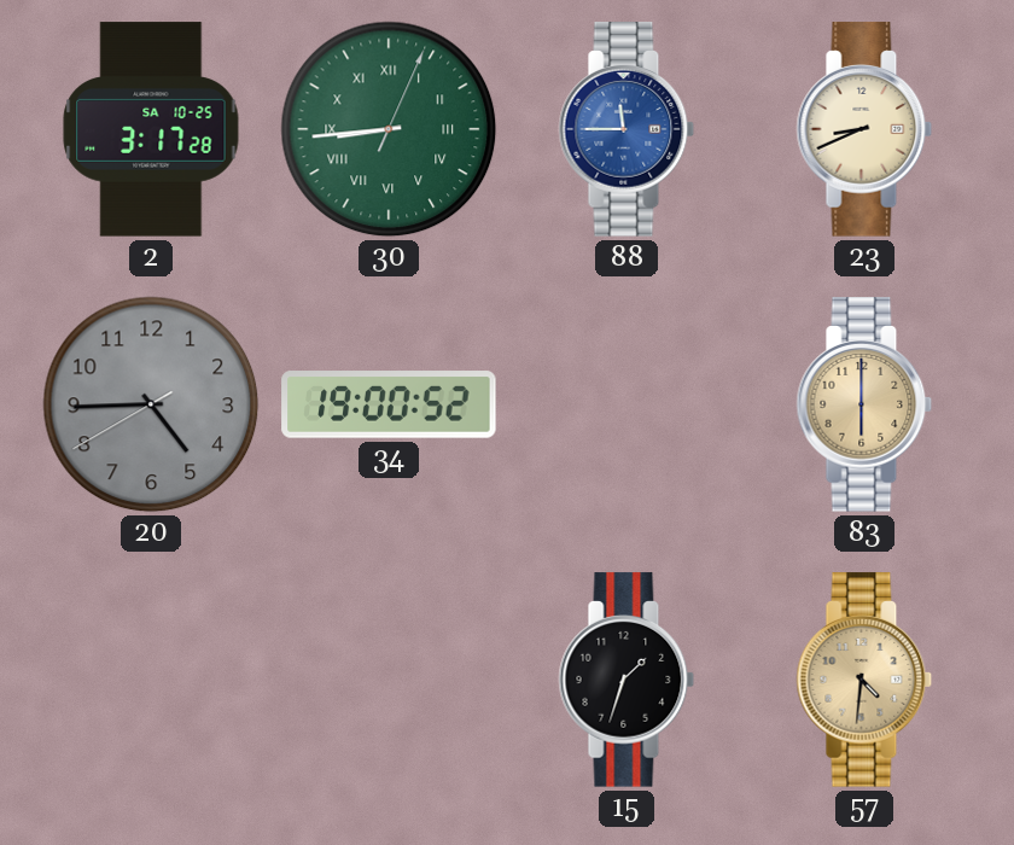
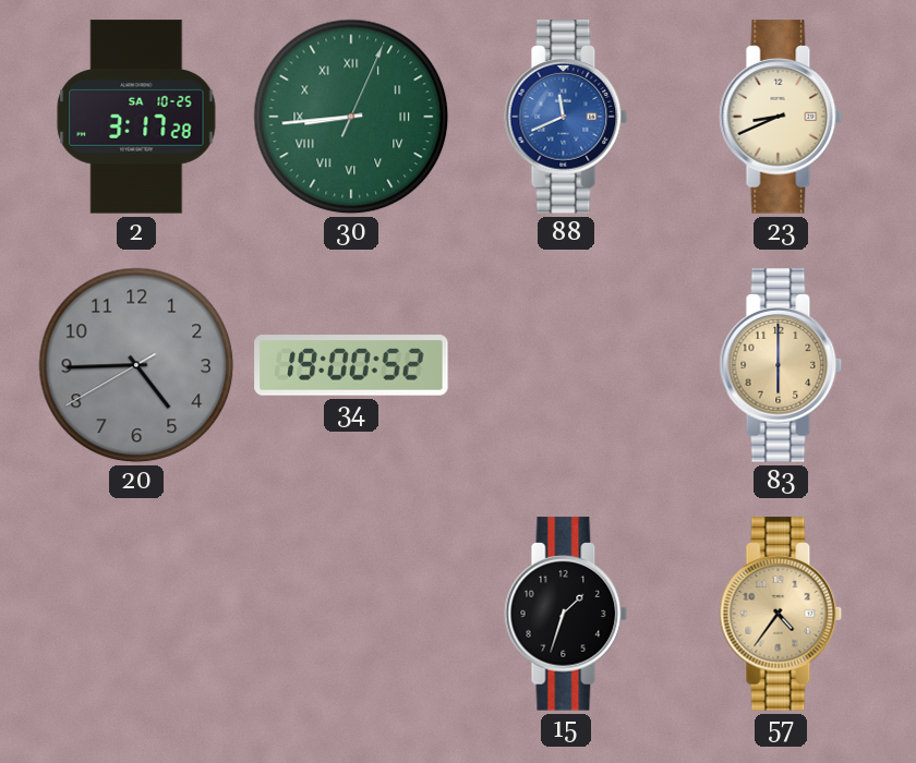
88: 11:45 -> 11:41
57: 4:31 -> 4:36
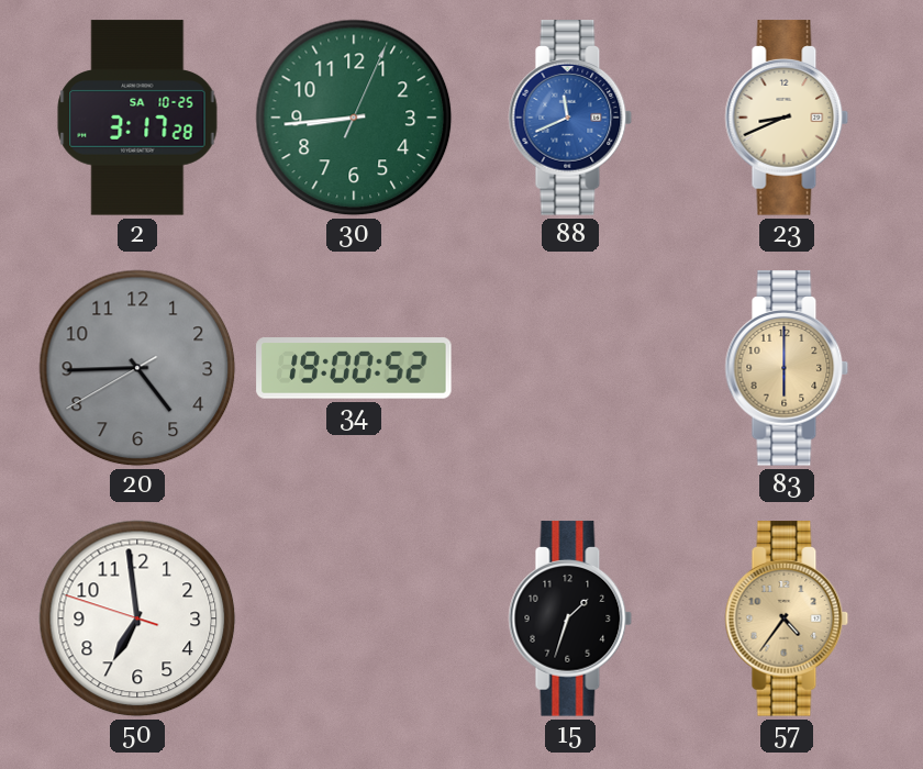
30 numerals: Roman -> Arabic
50: none -> 6:58
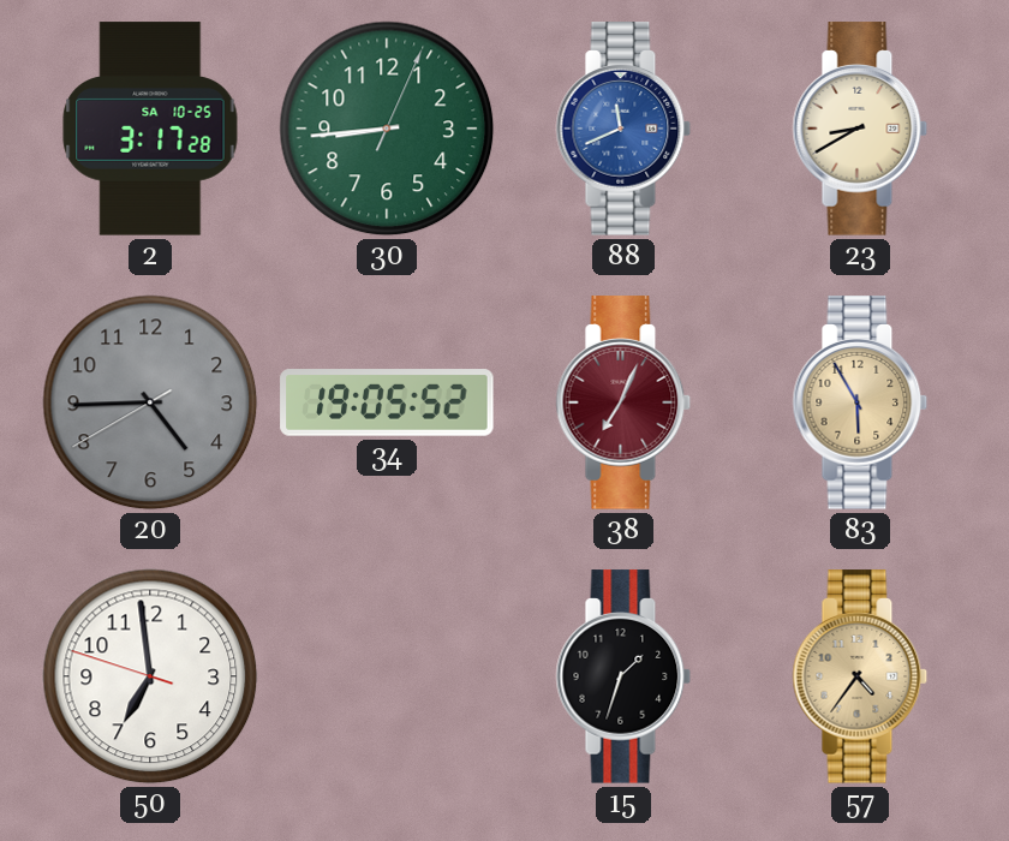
23: 8:41 -> 8:40
34: 19:00 -> 19:05
38: none -> 7:04
83: 6:00 -> 5:55
